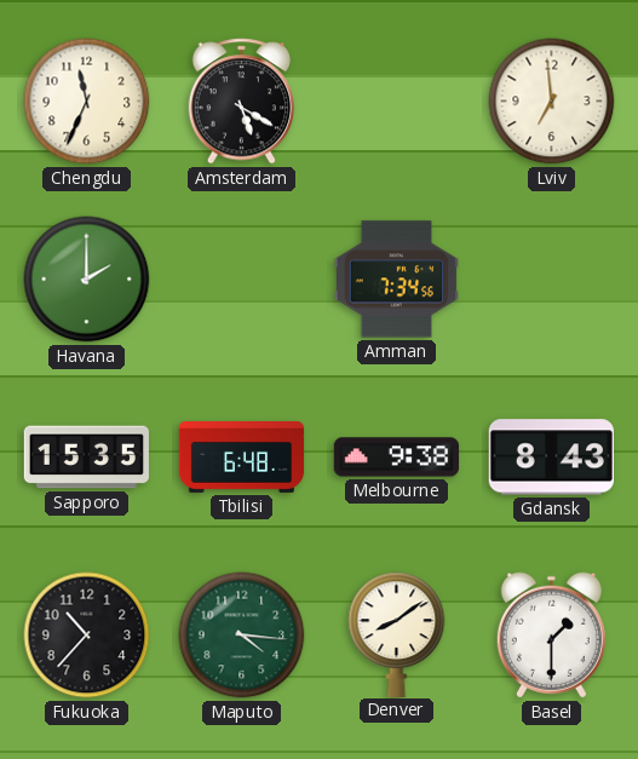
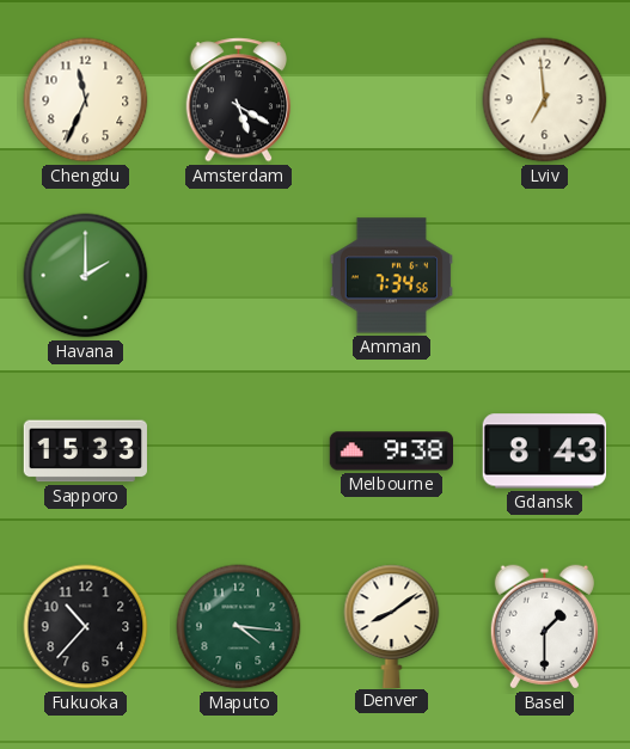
Sapporo: 15:35 -> 15:33
Tbilisi: 6:48 -> none
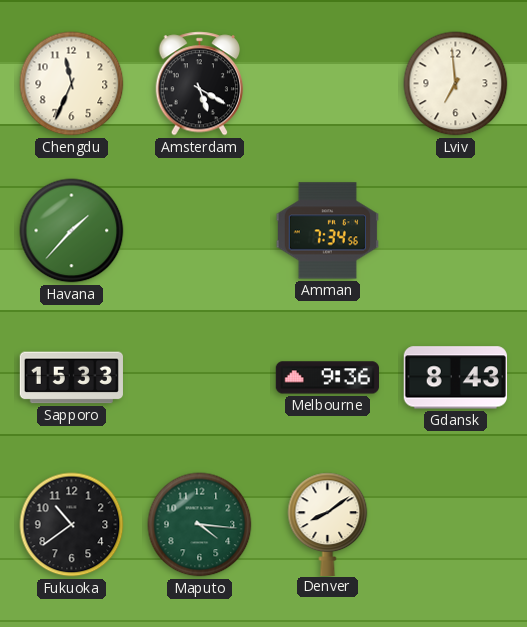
Havana: 2:00 -> 1:37
Melbourne: 9:38 -> 9:36
Fukuoka: 10:37 -> 10:39
Basel: 1:30 -> none
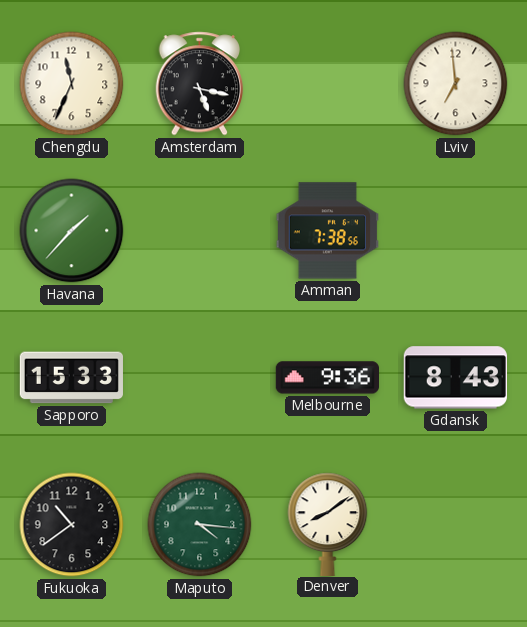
Amsterdam: 5:20 -> 5:17
Amman: 7:34 -> 7:38
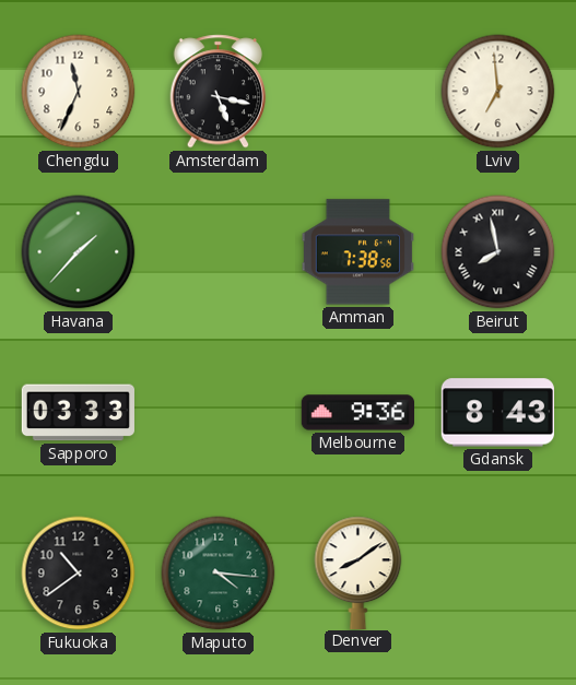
Beirut: none -> 7:58
Sapporo: 15:33 -> 03:33
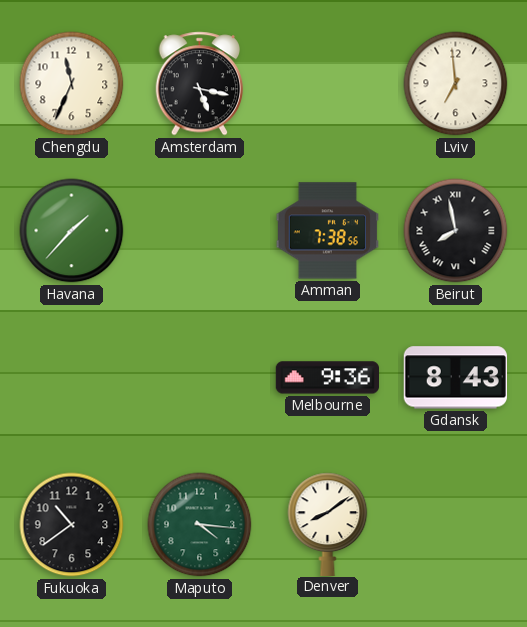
Sapporo: 03:33 -> none
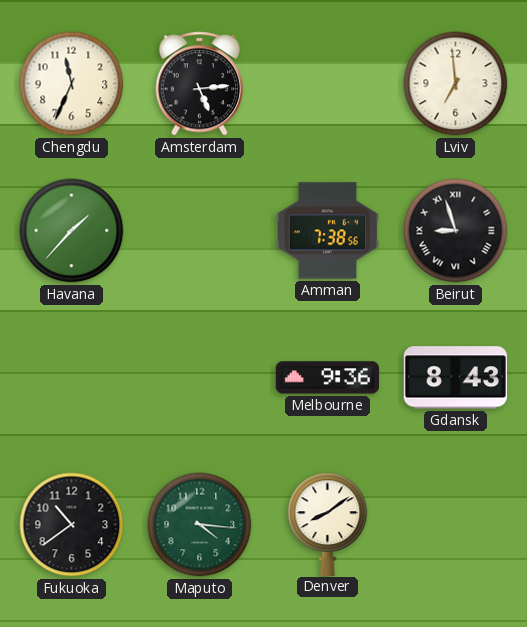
Amsterdam: 5:17 -> 5:14
Beirut: 7:58 -> 8:57
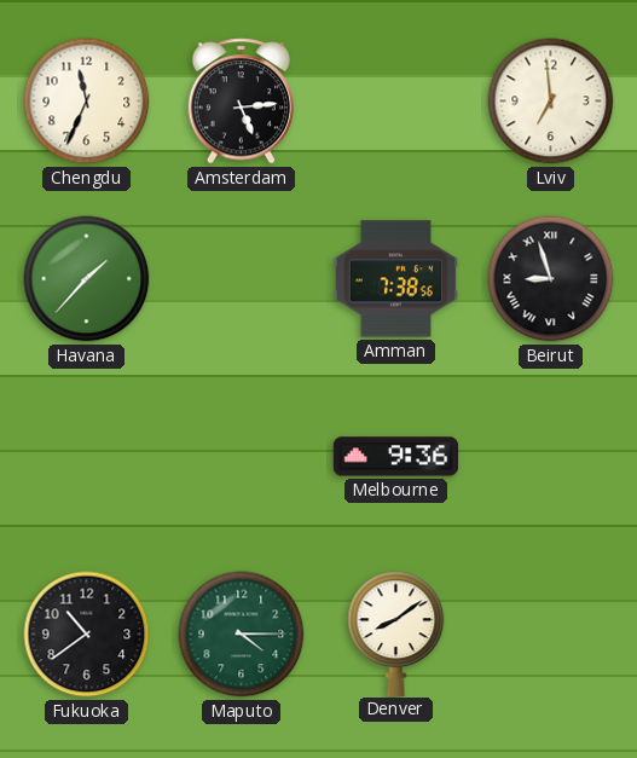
Gdansk: 8:43 -> none
Maputo: 4:16 -> 4:15
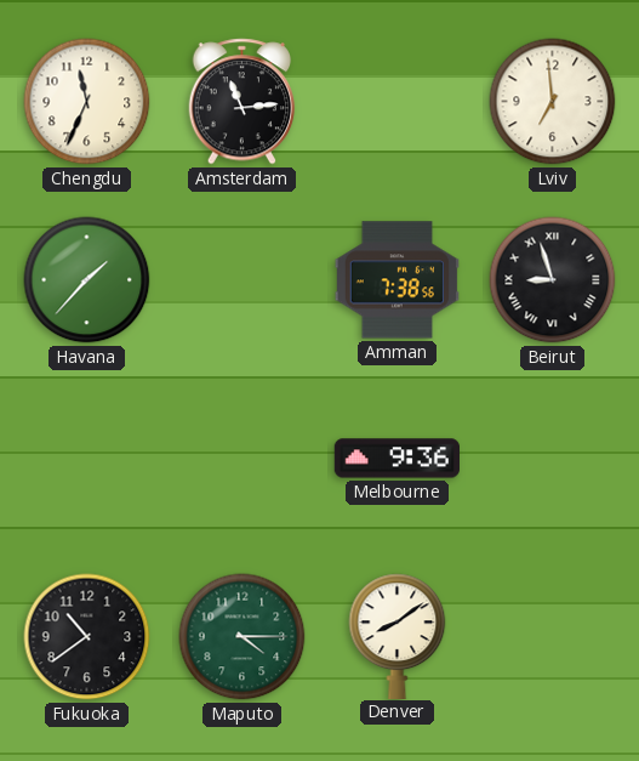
Amsterdam: 5:14 -> 11:14
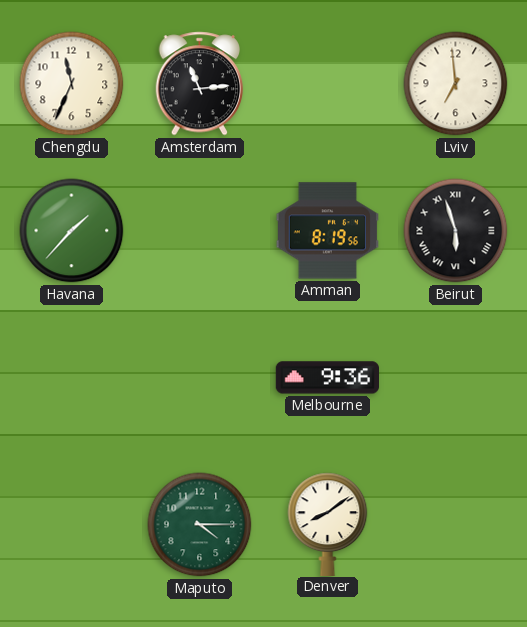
Amman: 7:38 -> 8:19
Beirut: 8:57 -> 5:57
Fukuoka: 10:39 -> none
